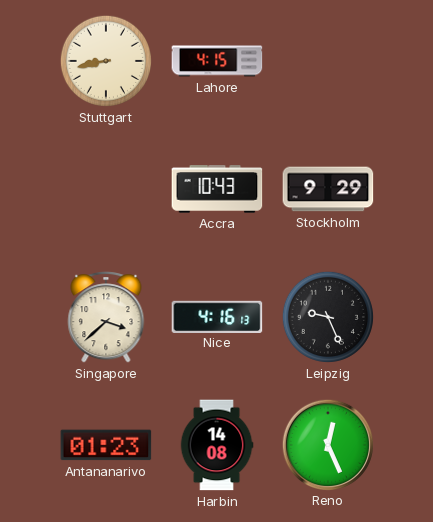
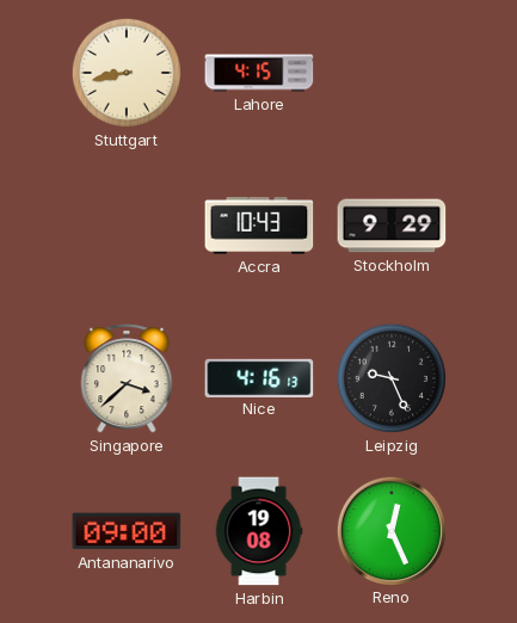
Antananarivo: 01:23 -> 09:00
Harbin: 14:08 -> 19:08
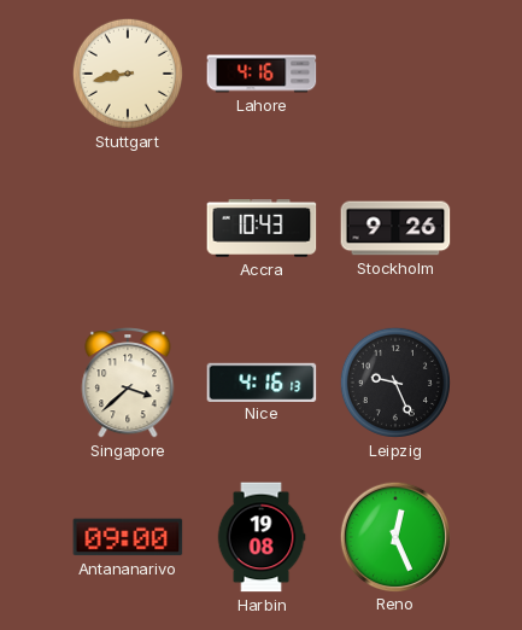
Lahore: 4:15 -> 4:16
Stockholm: 9:29 -> 9:26
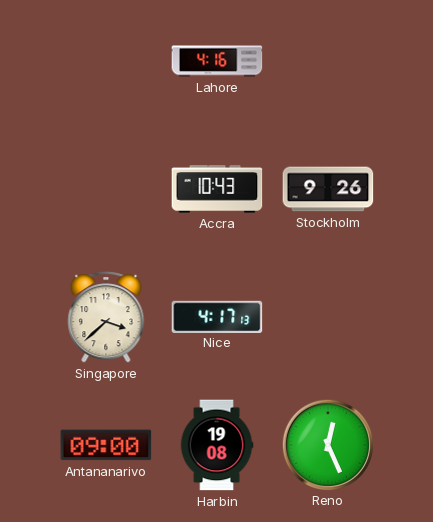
Stuttgart: 8:43 -> none
Nice: 4:16 -> 4:17
Leipzig: 9:26 -> none
